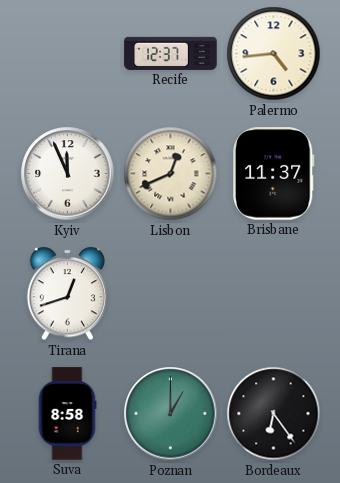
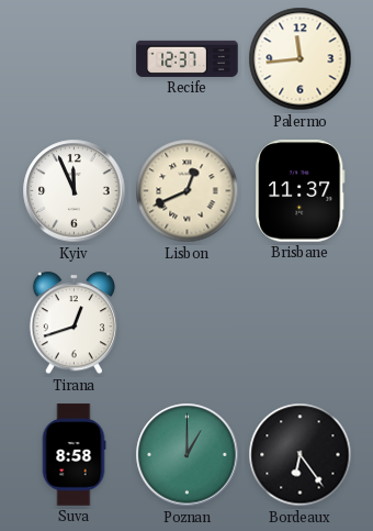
Palermo: 4:44 -> 11:44
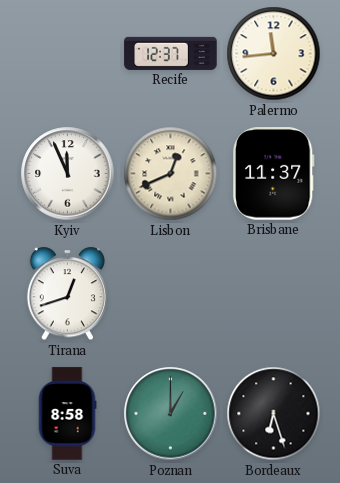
Bordeaux: 6:24 -> 6:27
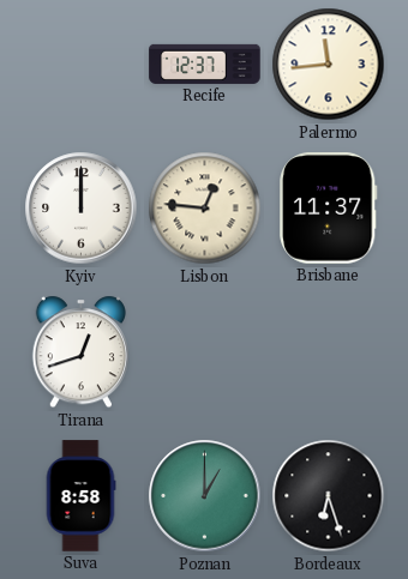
Kyiv: 11:56 -> 12:00
Lisbon: 12:41 -> 12:46
